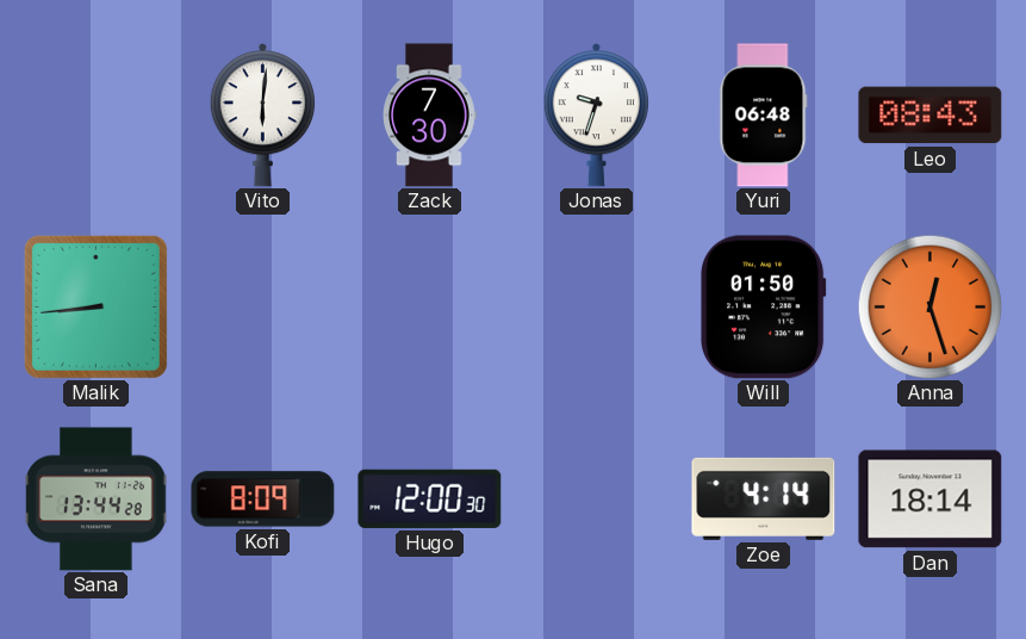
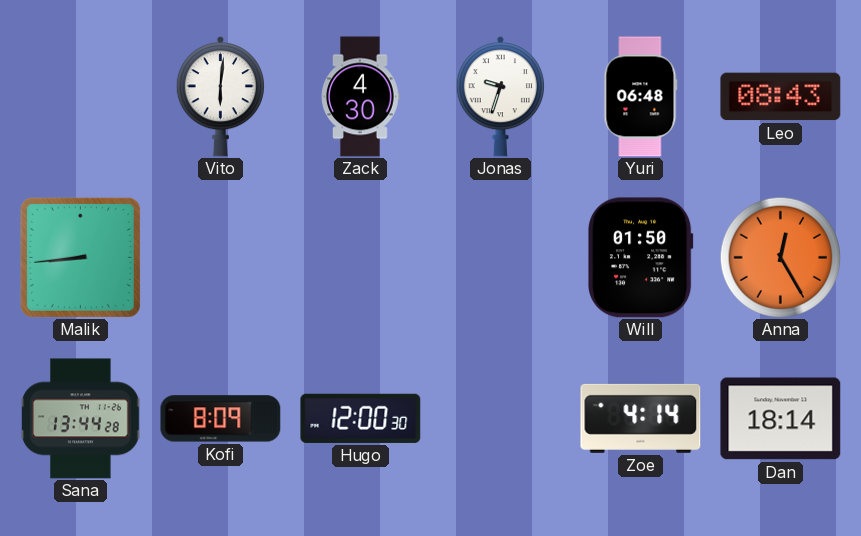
Zack: 7:30 -> 4:30
Anna: 12:27 -> 12:25
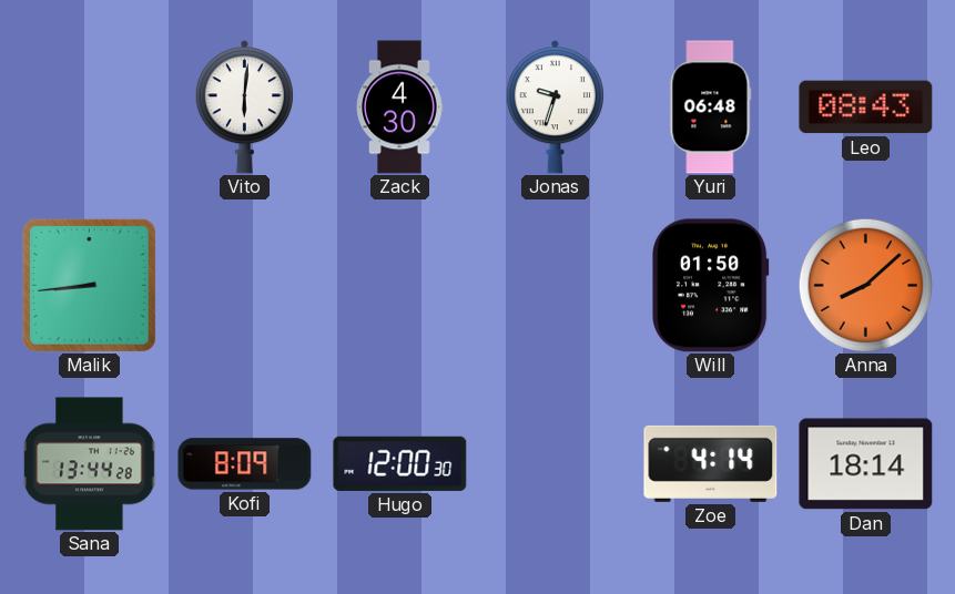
Anna: 12:25 -> 8:08
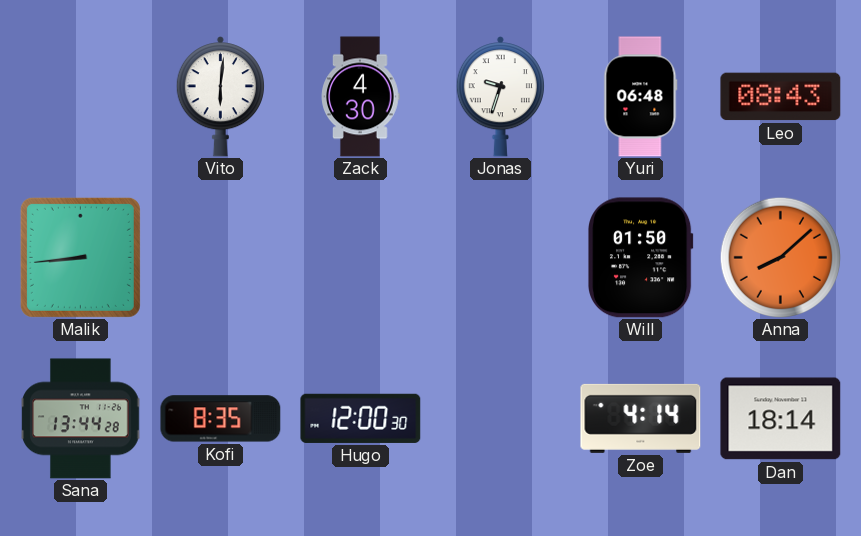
Kofi: 8:09 -> 8:35
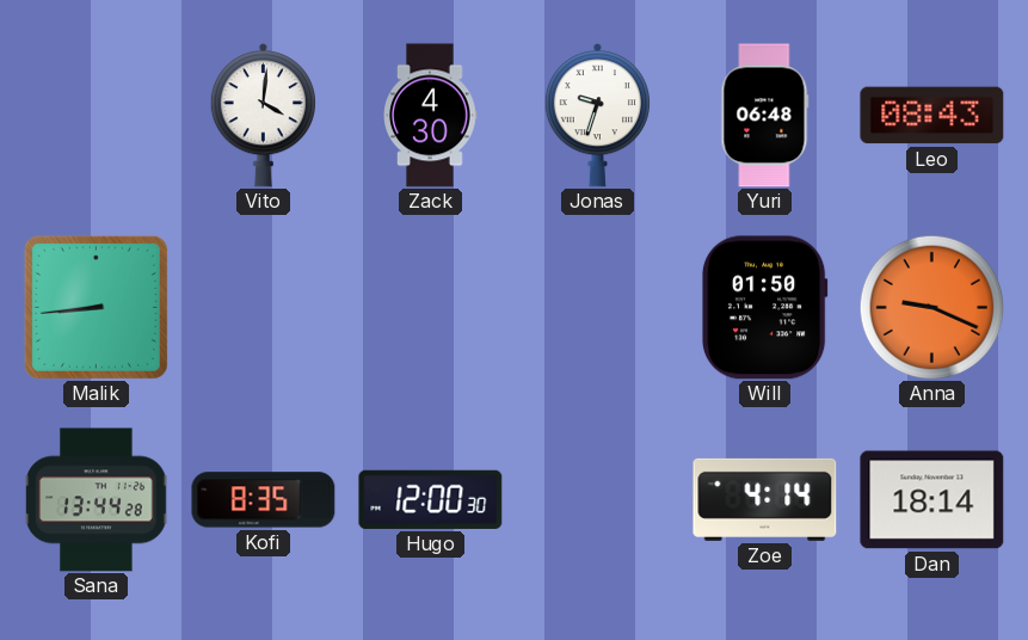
Vito: 6:01 -> 4:01
Anna: 8:08 -> 9:19
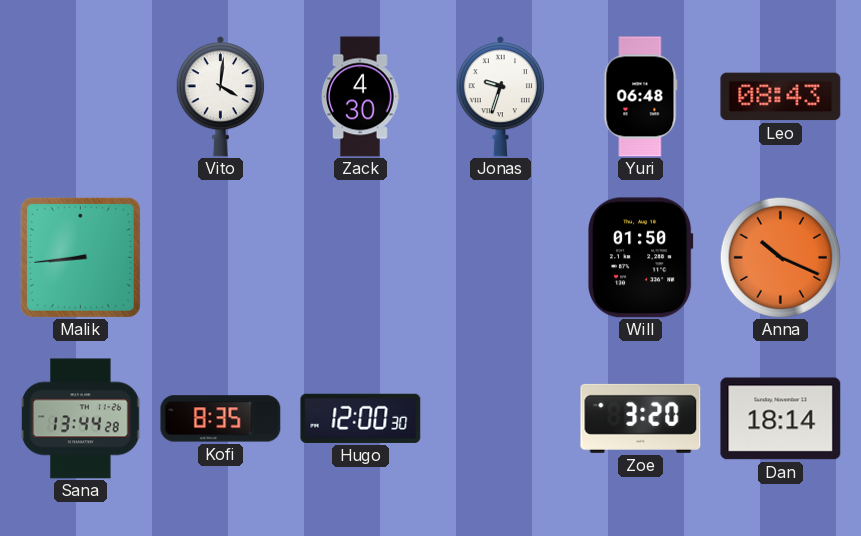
Anna: 9:19 -> 10:19
Zoe: 4:14 -> 3:20
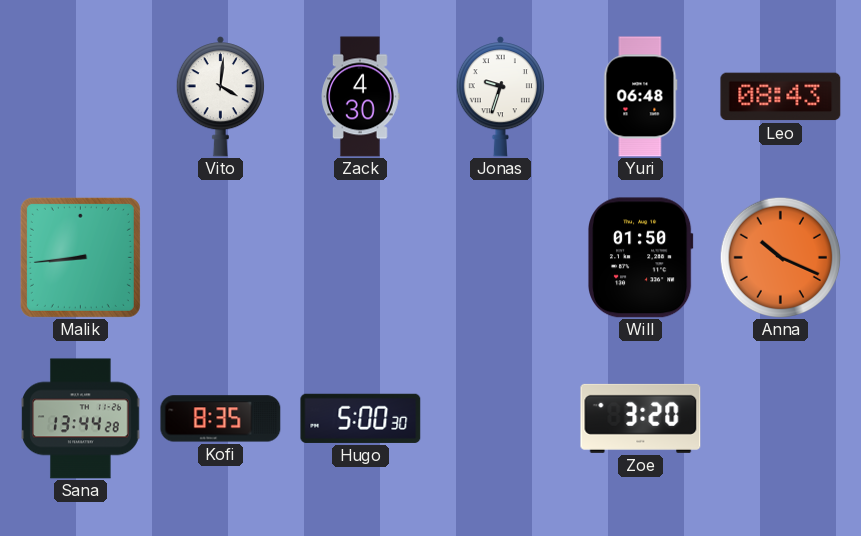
Hugo: 12:00 -> 5:00
Dan: 18:14 -> none
